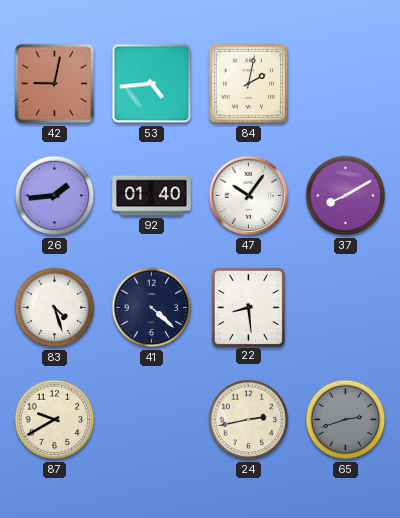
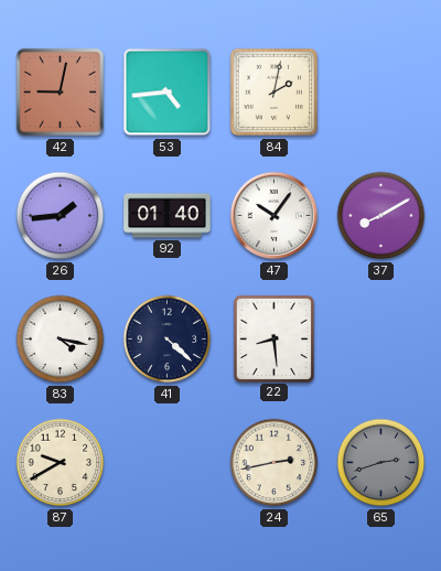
83: 4:27 -> 4:17
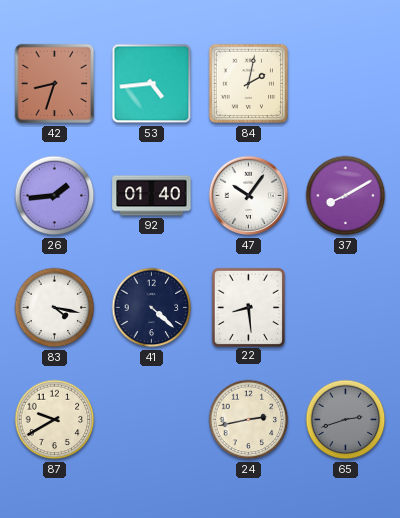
42: 9:02 -> 8:33
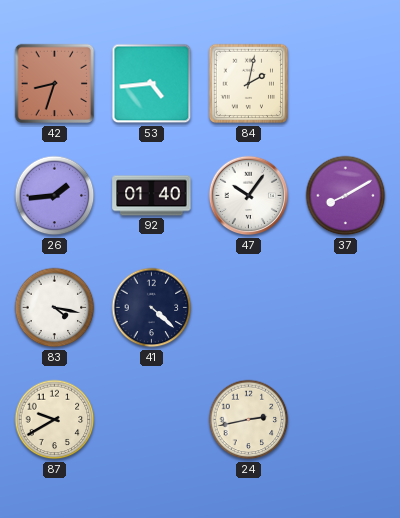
22: 8:29 -> none
65: 2:42 -> none
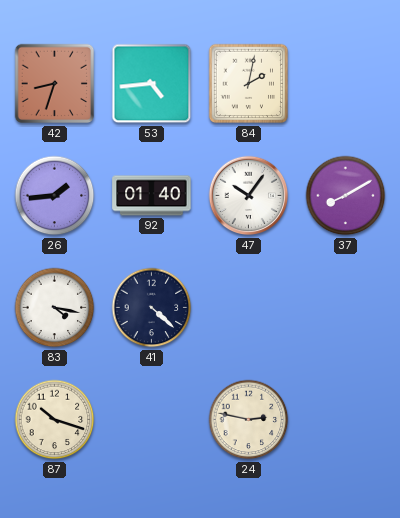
87: 9:40 -> 10:18
24: 2:43 -> 2:47
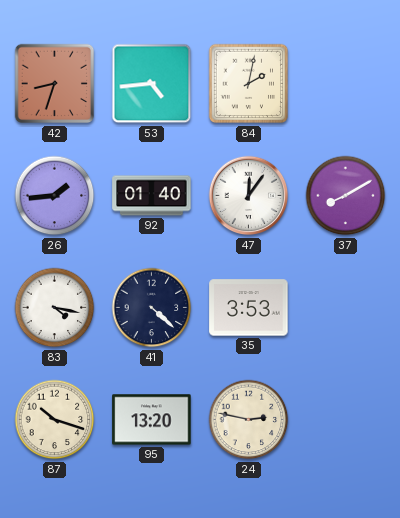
47: 10:06 -> 12:06
35: none -> 3:53
95: none -> 13:20
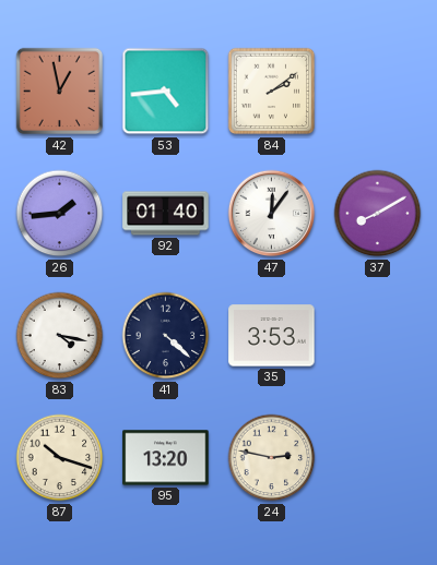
42: 8:33 -> 12:58
84: 2:02 -> 2:09
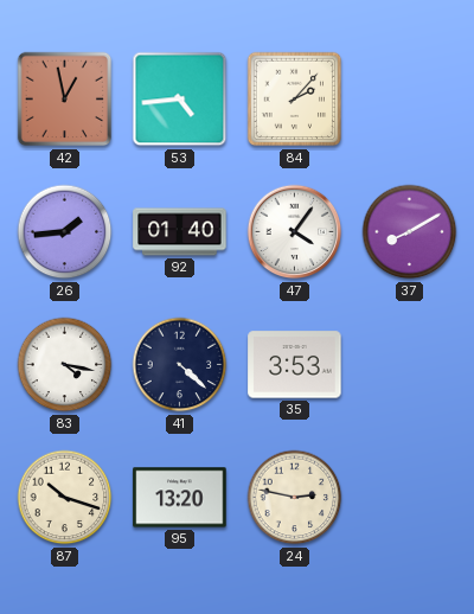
84: 2:09 -> 2:07
47: 12:06 -> 4:06
